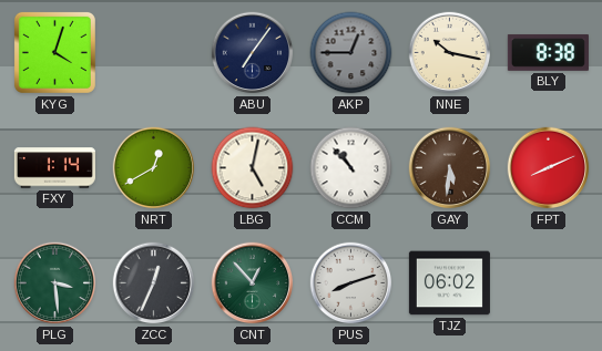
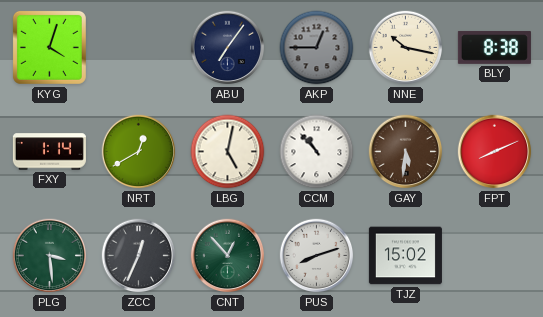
TJZ: 06:02 -> 15:02
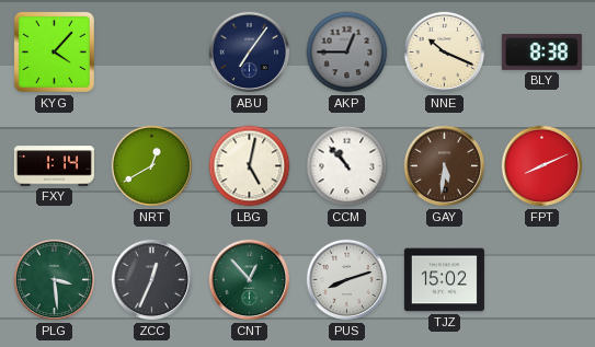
KYG: 4:03 -> 4:07
NNE: 10:17 -> 10:19
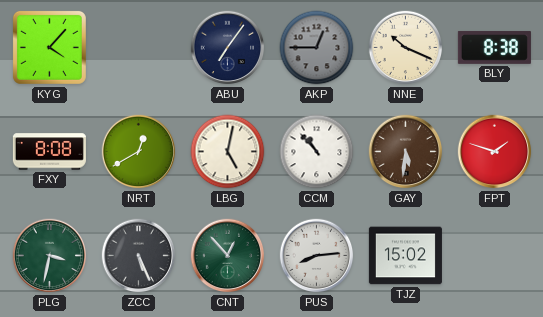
FXY: 1:14 -> 8:08
FPT: 8:11 -> 1:48
PLG: 3:29 -> 3:32
ZCC: 12:34 -> 5:26
PUS: 8:12 -> 8:14
